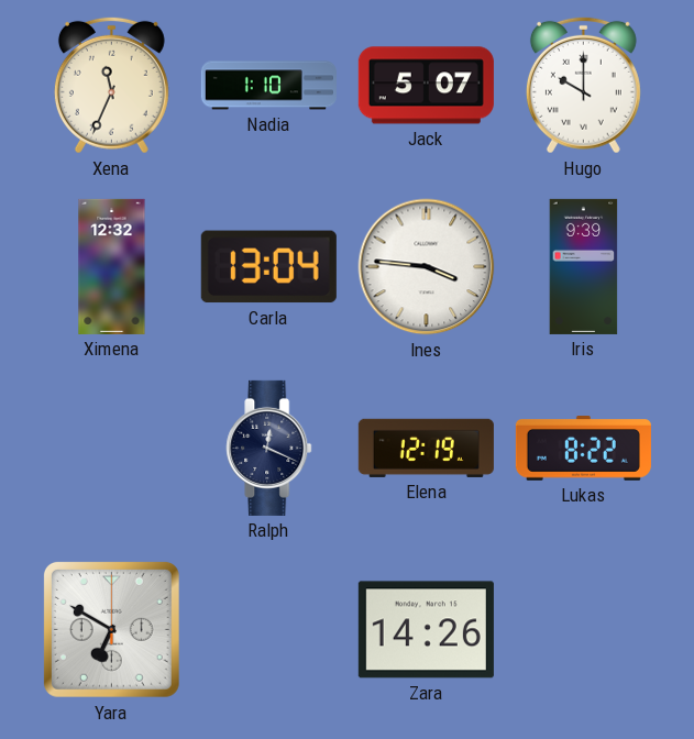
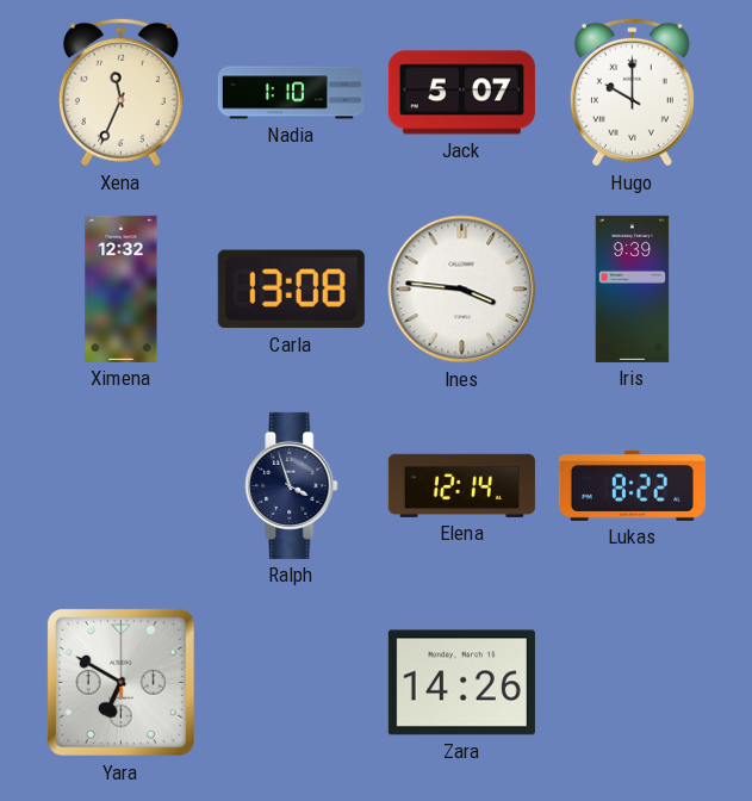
Carla: 13:04 -> 13:08
Ralph: 12:19 -> 3:57
Elena: 12:19 -> 12:14
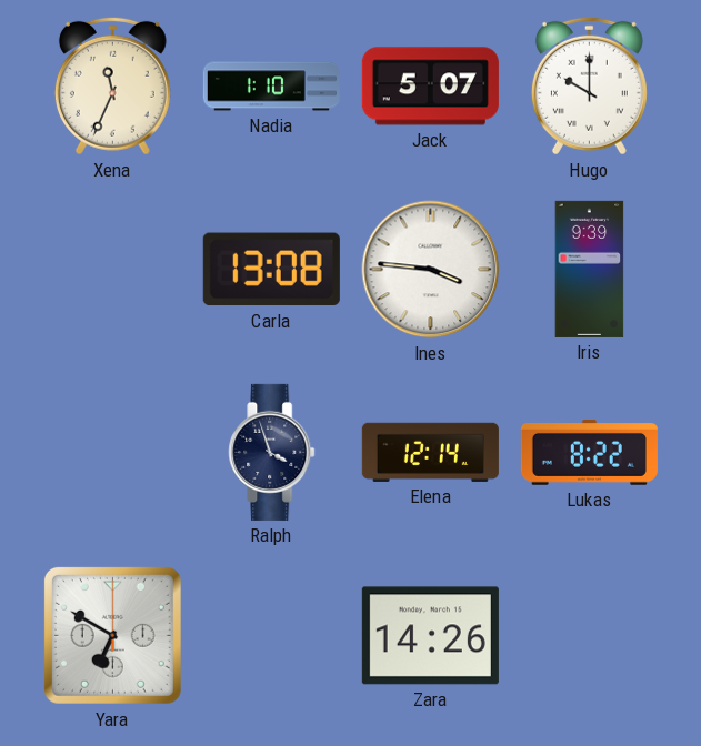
Ximena: 12:32 -> none
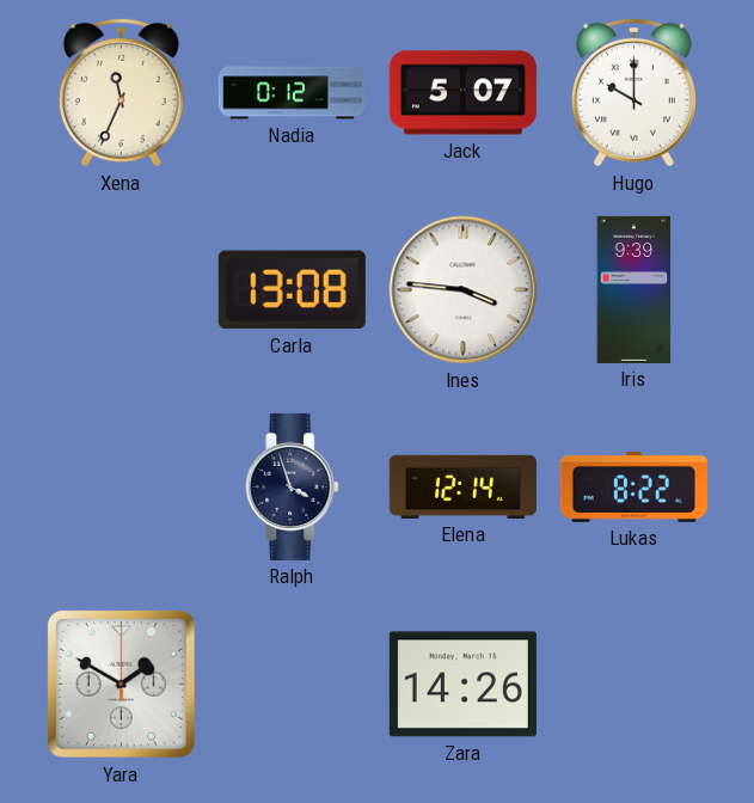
Nadia: 1:10 -> 0:12
Yara: 6:50 -> 1:50
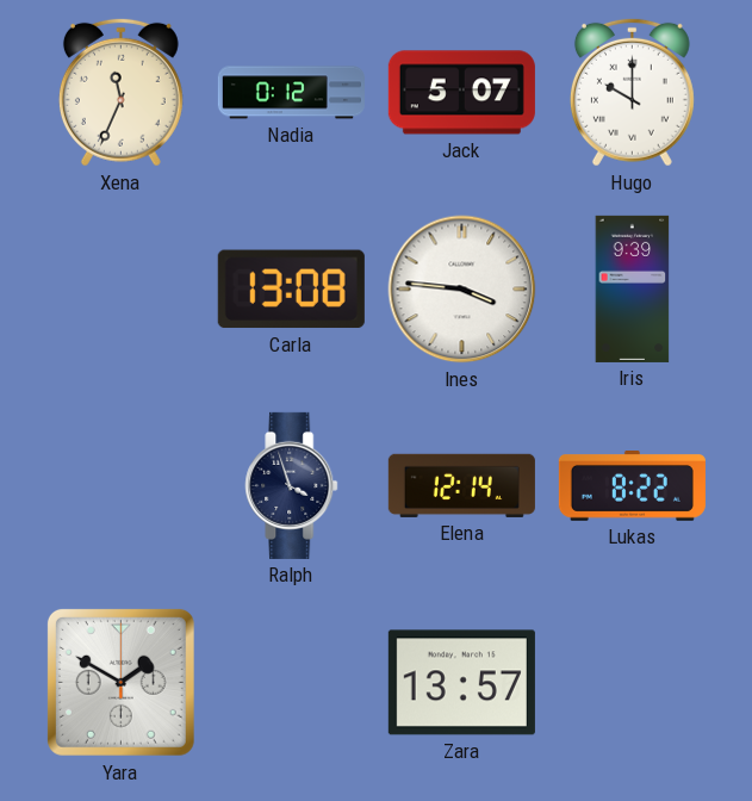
Zara: 14:26 -> 13:57
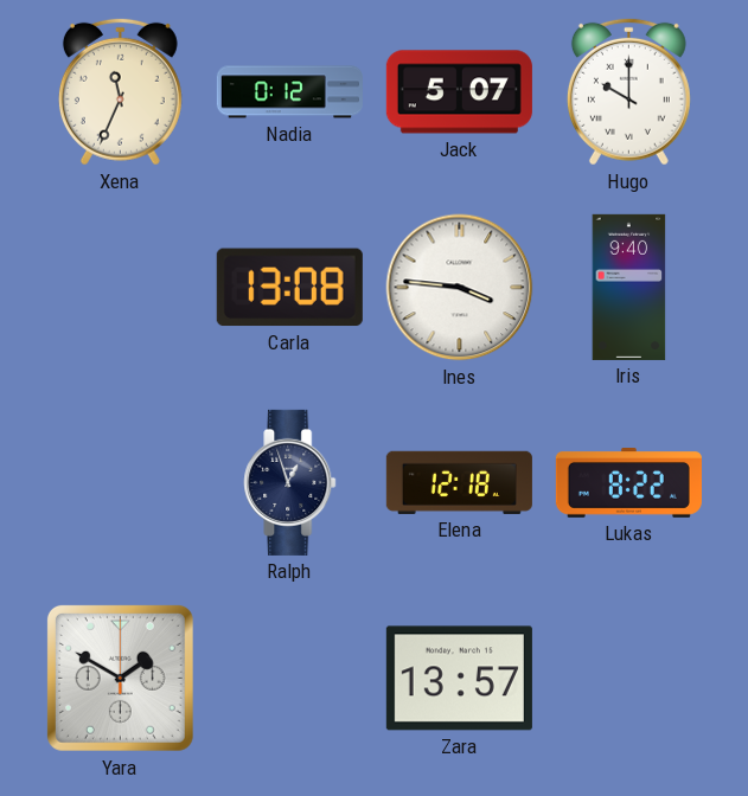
Iris: 9:39 -> 9:40
Ralph: 3:57 -> 12:57
Elena: 12:14 -> 12:18
